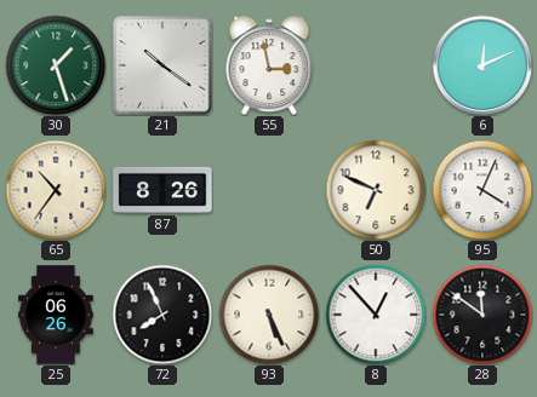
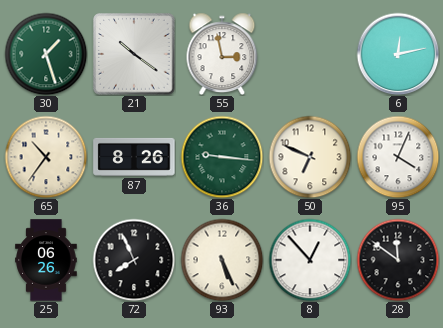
6: 12:11 -> 12:13
36: none -> 9:16
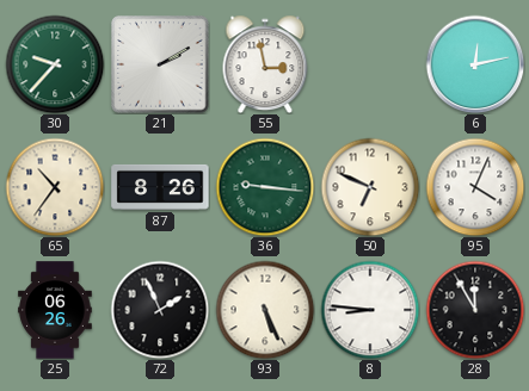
30: 1:27 -> 9:37
21: 10:21 -> 2:10
72: 7:56 -> 1:56
8: 12:53 -> 8:46
28: 11:51 -> 11:55
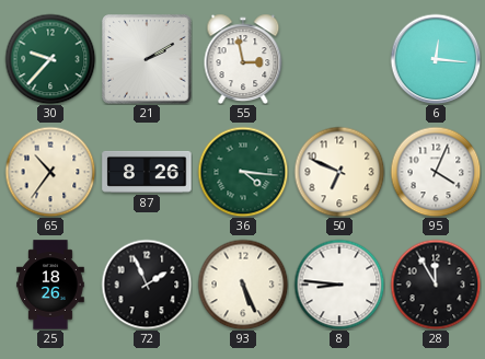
6: 12:13 -> 12:16
36: 9:16 -> 4:16
25: 06:26 -> 18:26
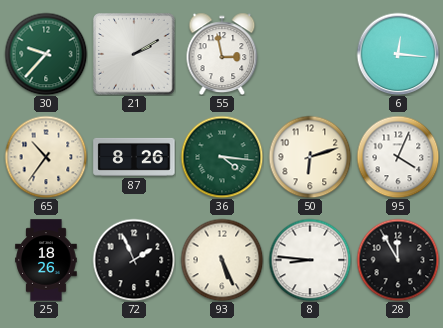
50: 6:49 -> 6:12
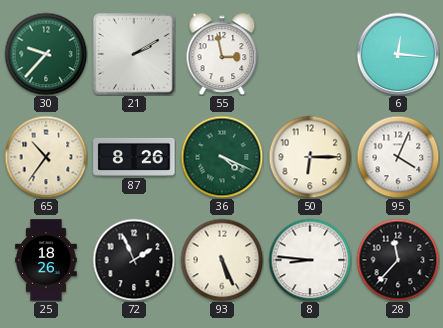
36: 4:16 -> 4:19
50: 6:12 -> 6:15
28: 11:55 -> 11:37
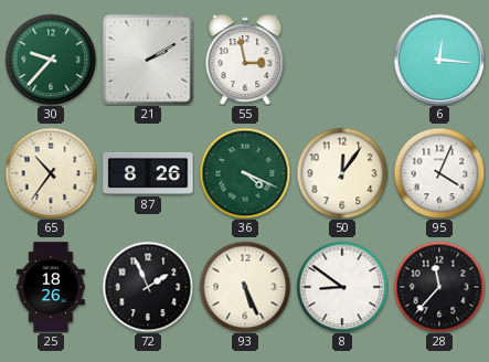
50: 6:15 -> 12:06
8: 8:46 -> 8:51
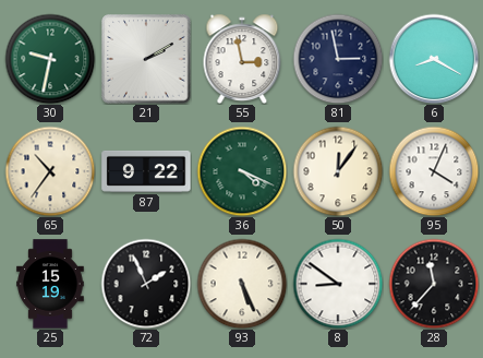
30: 9:37 -> 9:32
81: none -> 2:58
6: 12:16 -> 8:20
87: 8:26 -> 9:22
25: 18:26 -> 15:19
